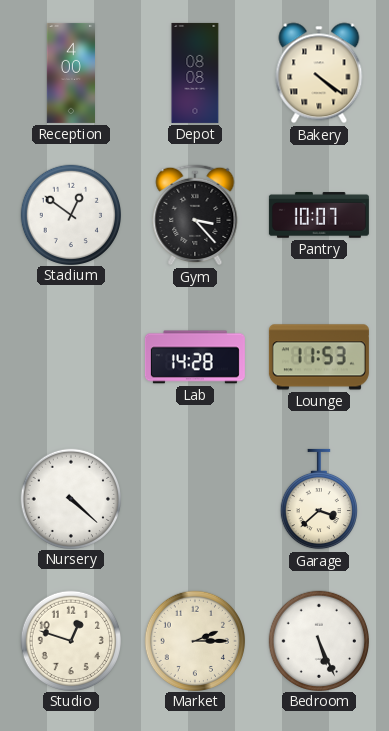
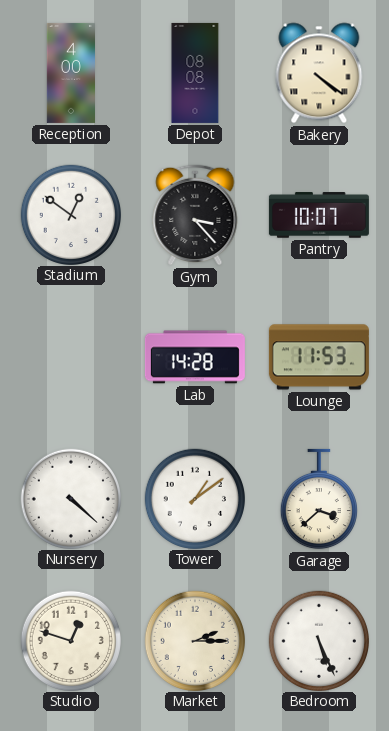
Tower: none -> 1:09
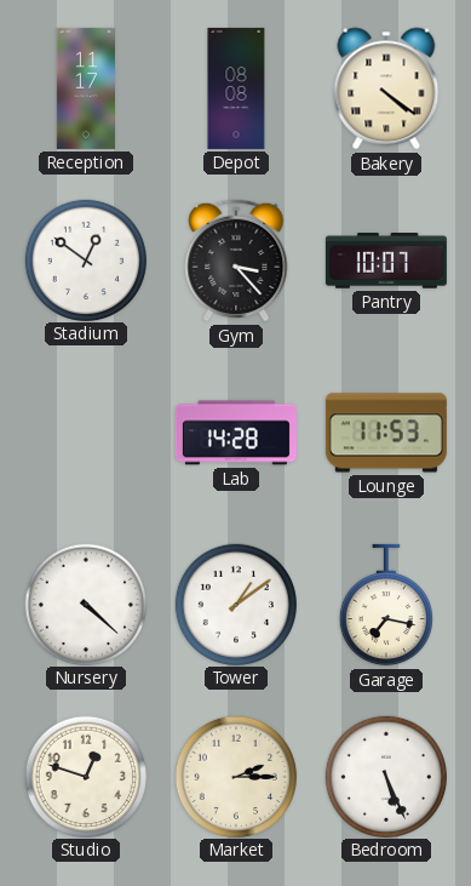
Reception: 4:00 -> 11:17
Garage: 3:38 -> 7:17
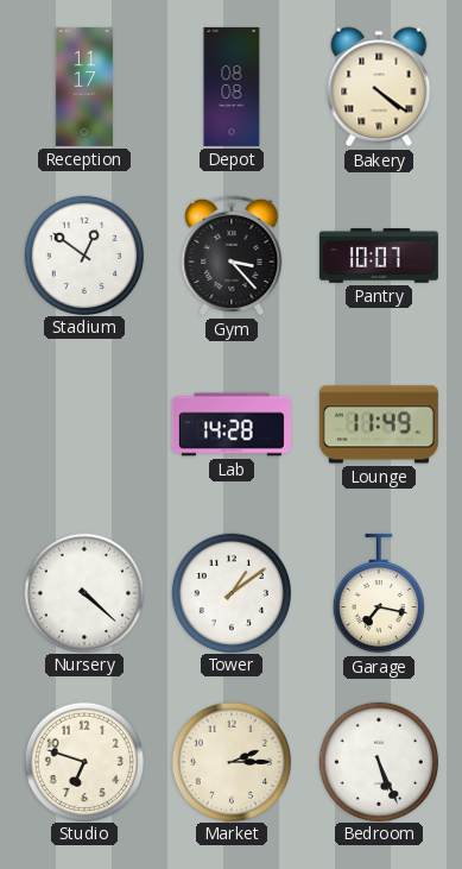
Lounge: 11:53 -> 11:49
Studio: 12:48 -> 6:48
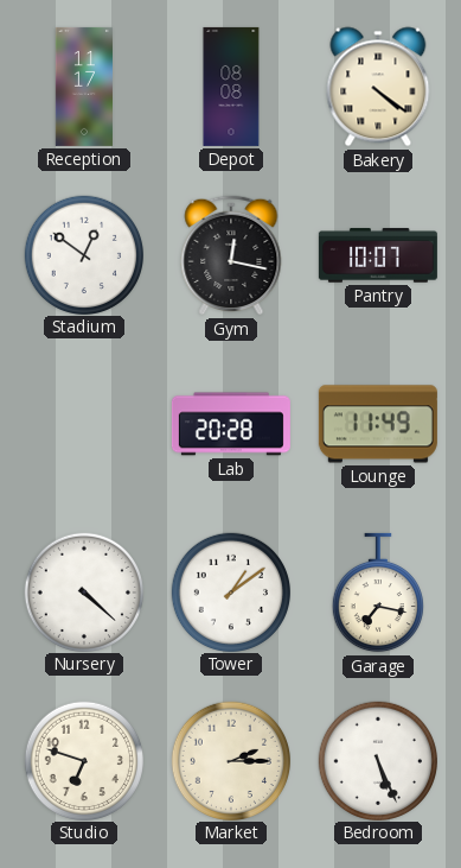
Gym: 3:23 -> 12:17
Lab: 14:28 -> 20:28
